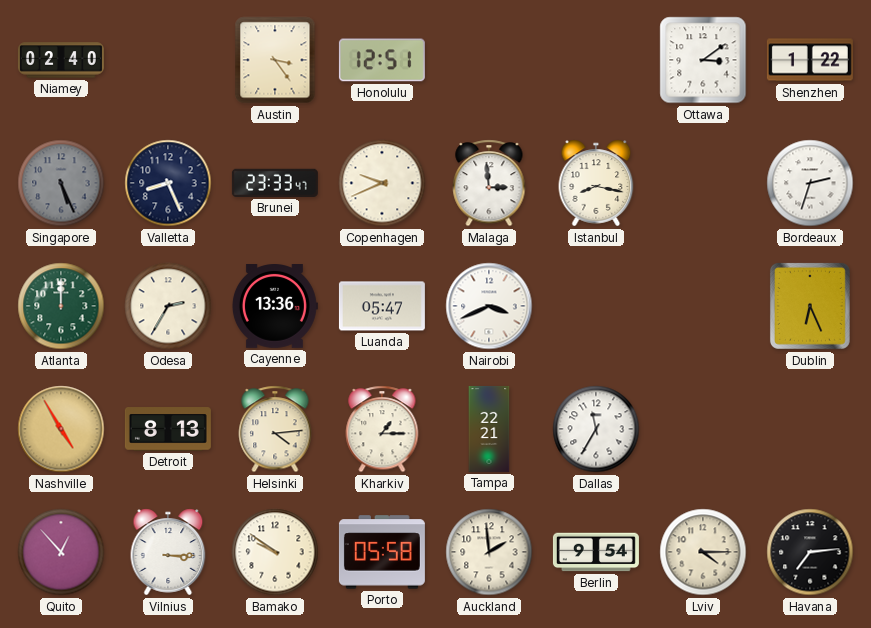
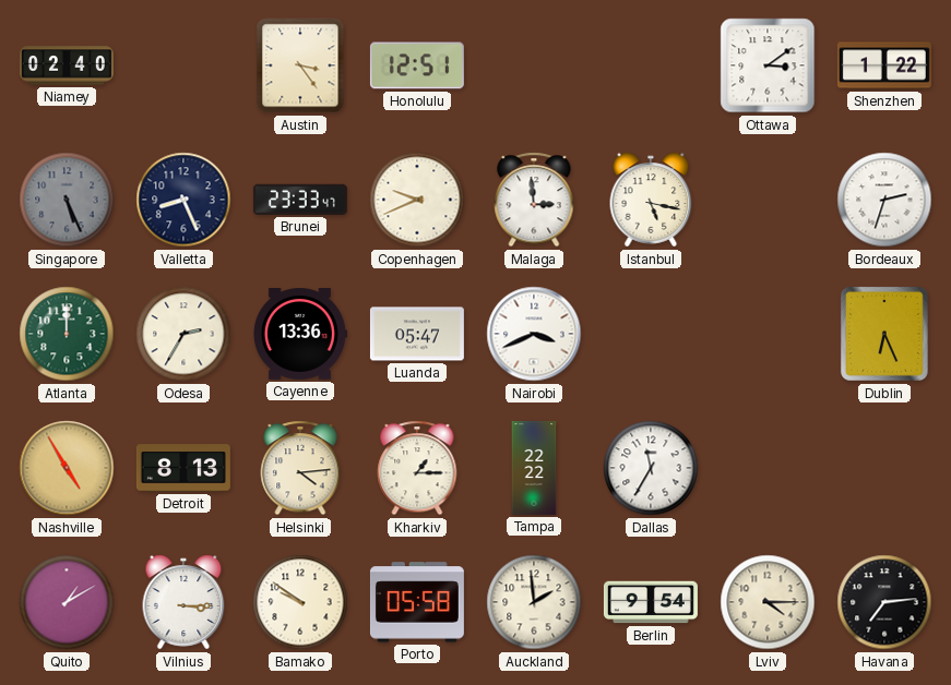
Istanbul: 8:17 -> 5:17
Tampa: 22:21 -> 22:22
Quito: 12:53 -> 1:10
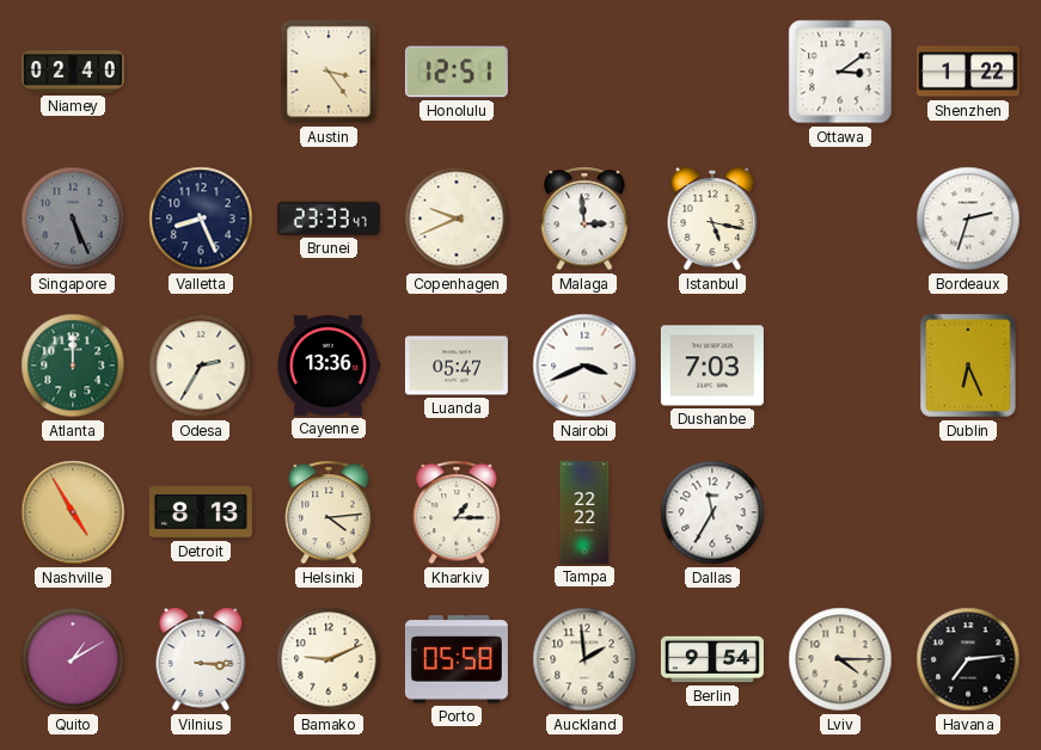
Dushanbe: none -> 7:03
Bamako: 9:51 -> 9:11
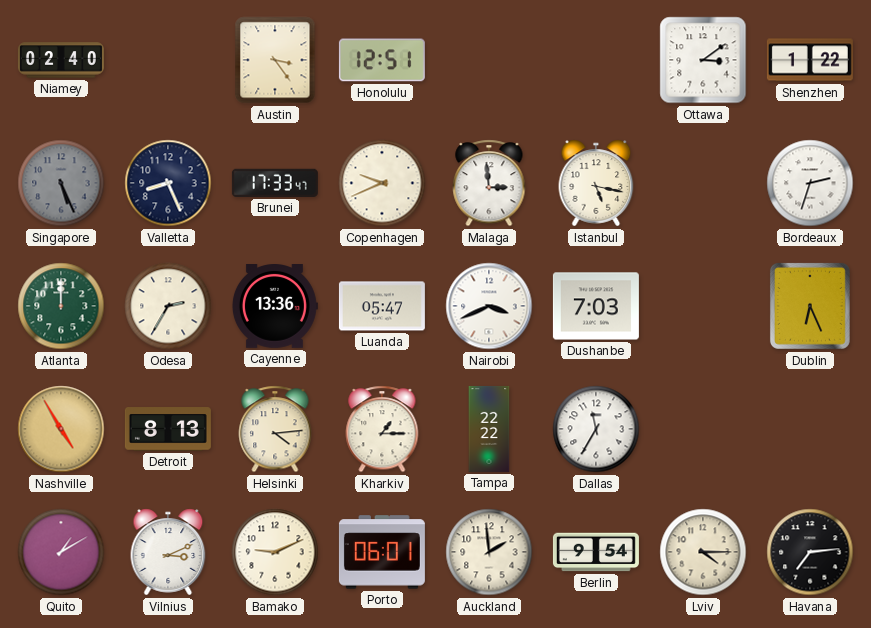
Brunei: 23:33 -> 17:33
Vilnius: 3:15 -> 3:11
Porto: 05:58 -> 06:01
